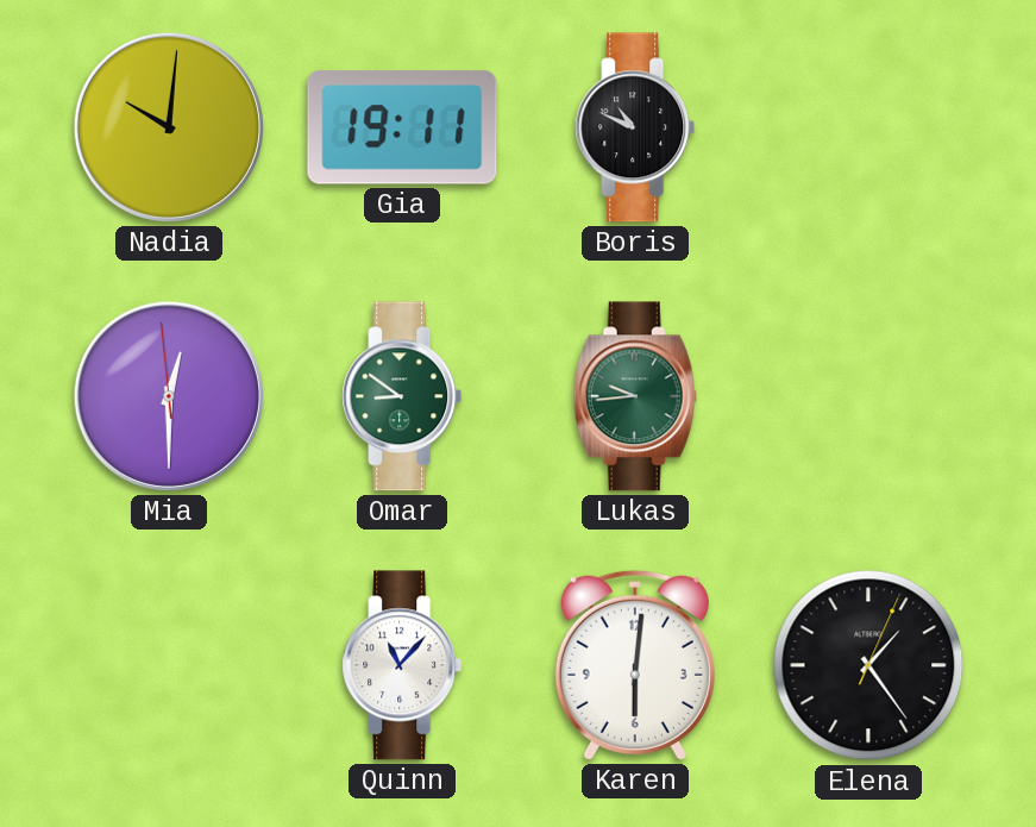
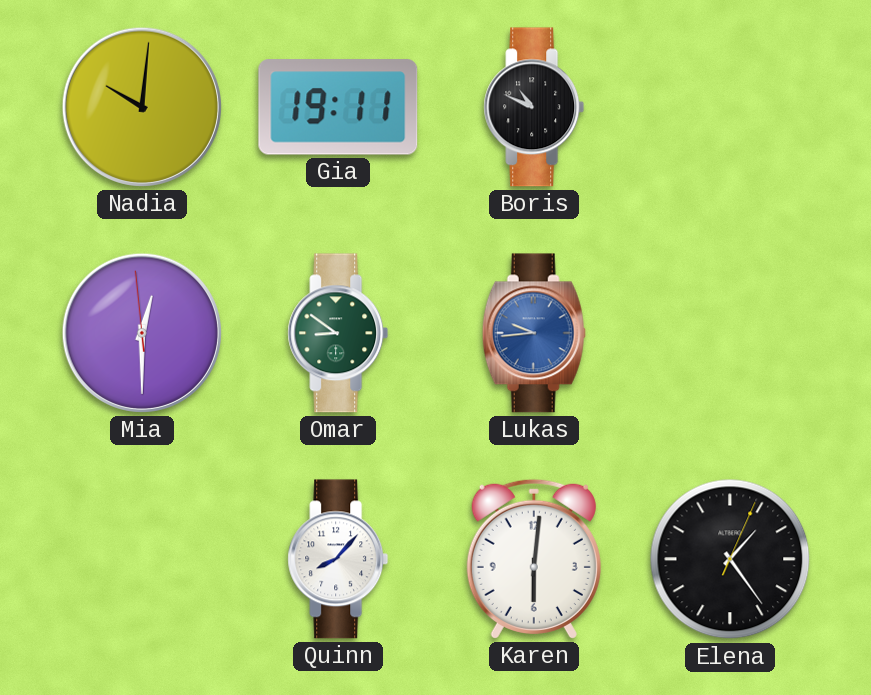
Lukas dial: green -> blue
Quinn: 11:07 -> 8:07
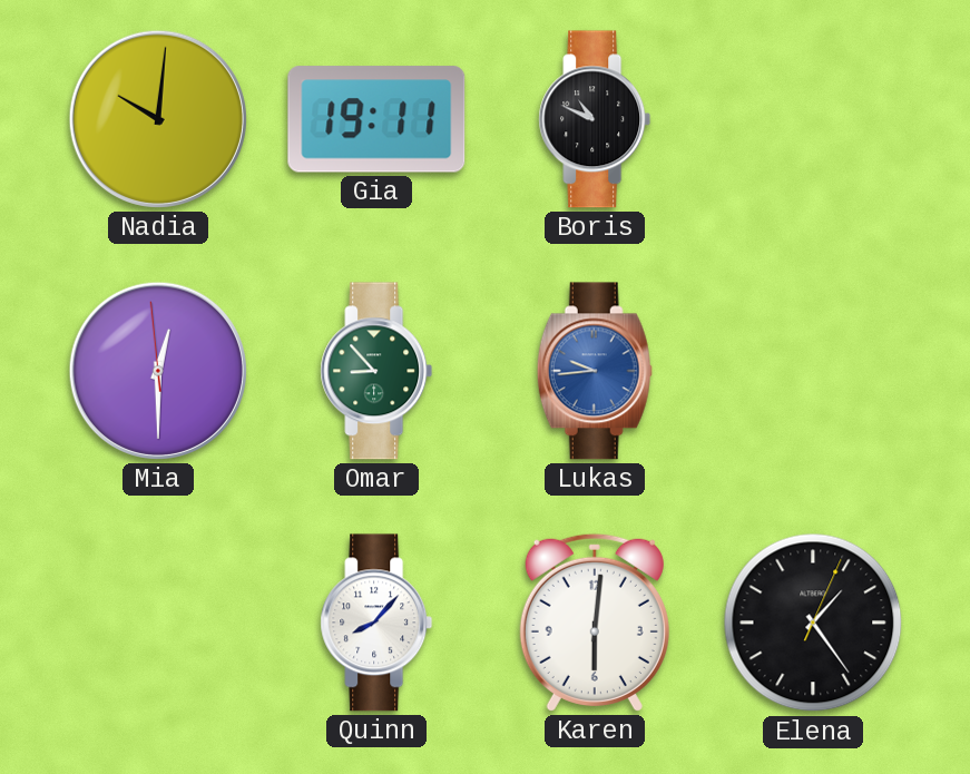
Omar: 8:51 -> 8:53
